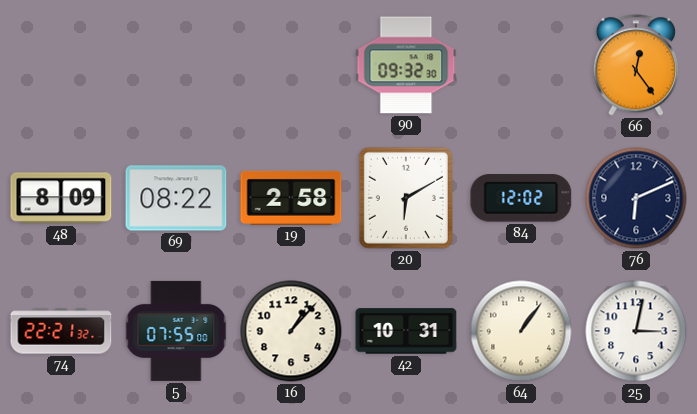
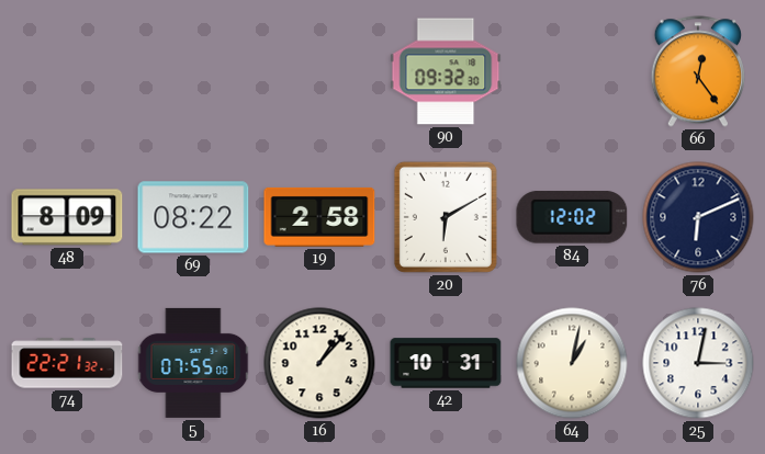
64: 1:06 -> 1:02
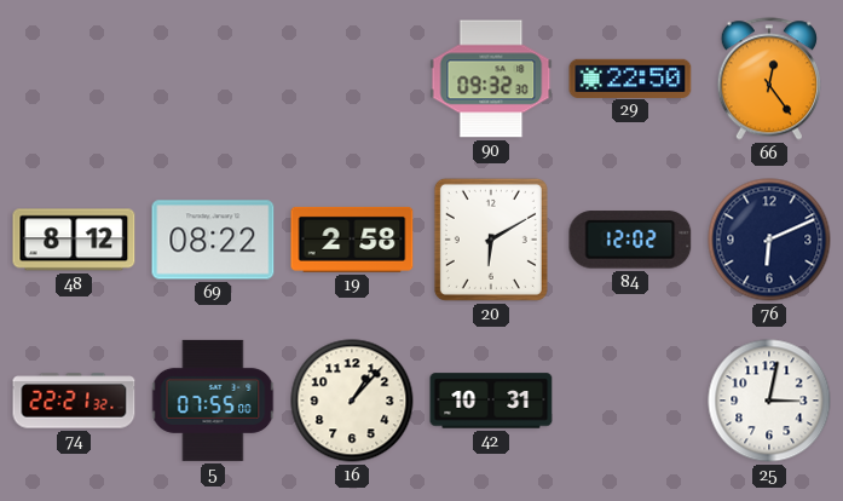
29: none -> 22:50
48: 8:09 -> 8:12
64: 1:02 -> none
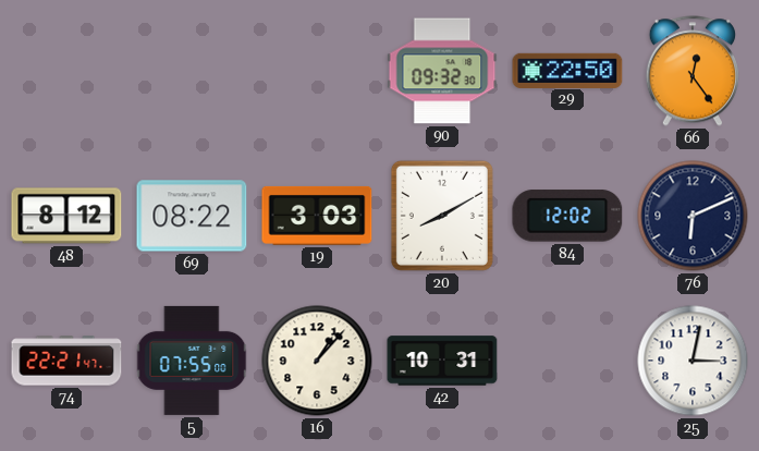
19: 2:58 -> 3:03
20: 6:10 -> 8:10
74: 22:21:32 -> 22:21:47
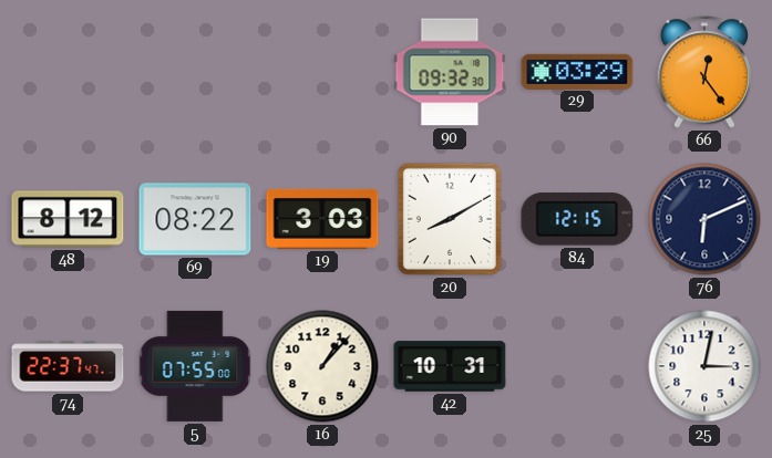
29: 22:50 -> 03:29
84: 12:02 -> 12:15
74: 22:21 -> 22:37
